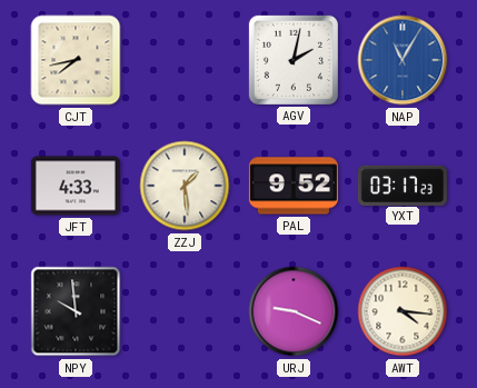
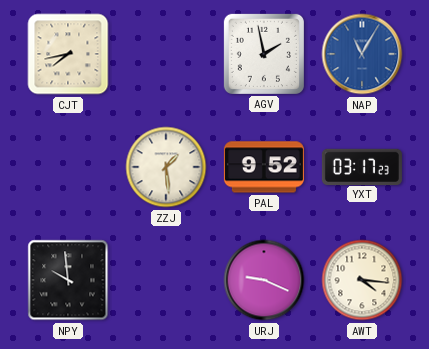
AGV: 2:02 -> 1:58
JFT: 4:33 -> none
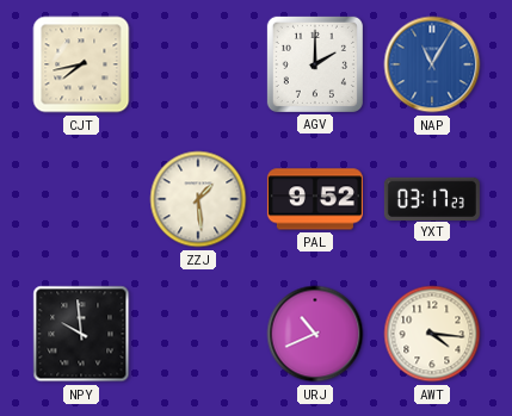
AGV: 1:58 -> 2:00
URJ: 9:19 -> 10:41
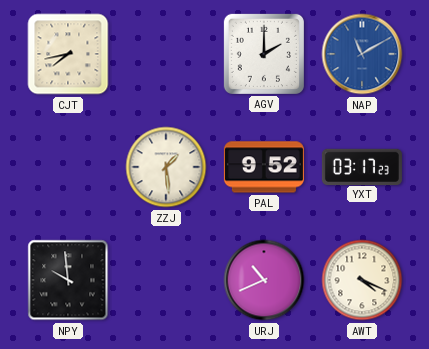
NAP: 11:05 -> 11:10
AWT: 4:16 -> 4:19
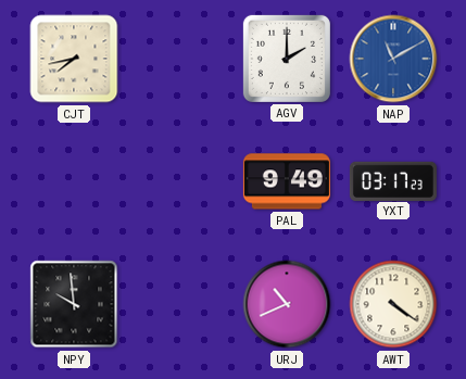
ZZJ: 1:29 -> none
PAL: 9:52 -> 9:49
AWT: 4:19 -> 4:21
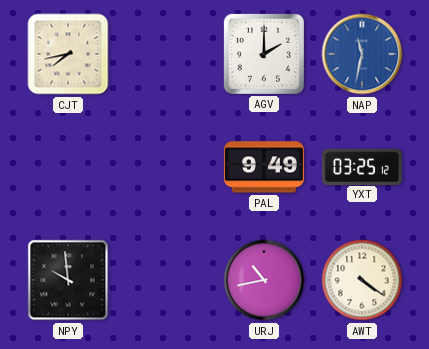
NAP: 11:10 -> 11:32
YXT: 03:17 -> 03:25
URJ: 10:41 -> 10:43
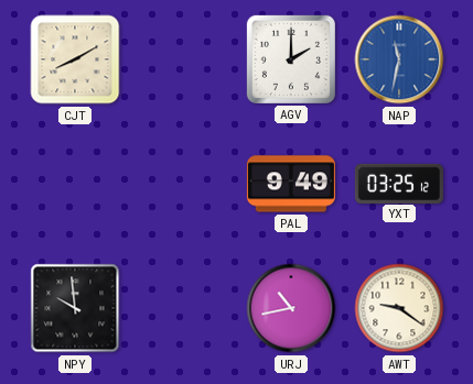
CJT: 7:43 -> 8:10
AWT: 4:21 -> 9:21
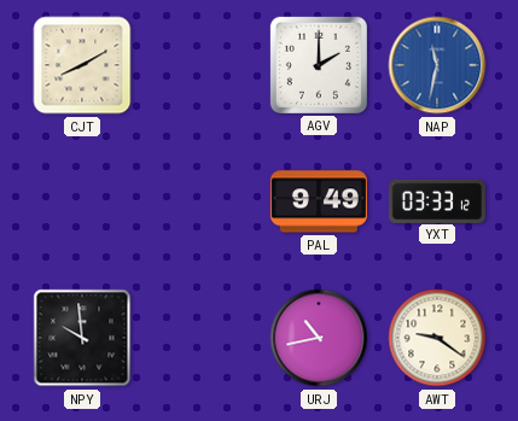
YXT: 03:25 -> 03:33
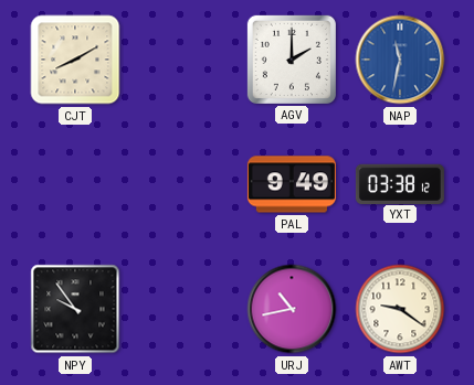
YXT: 03:33 -> 03:38
NPY: 9:59 -> 9:54
